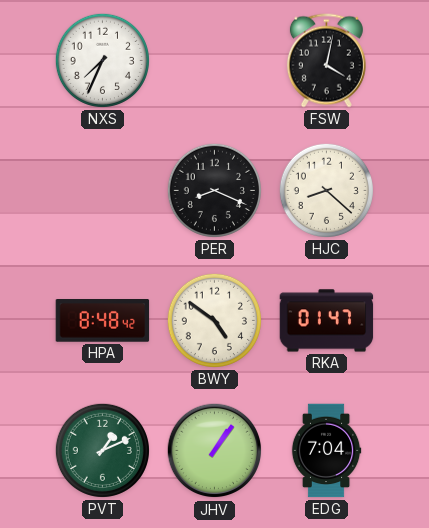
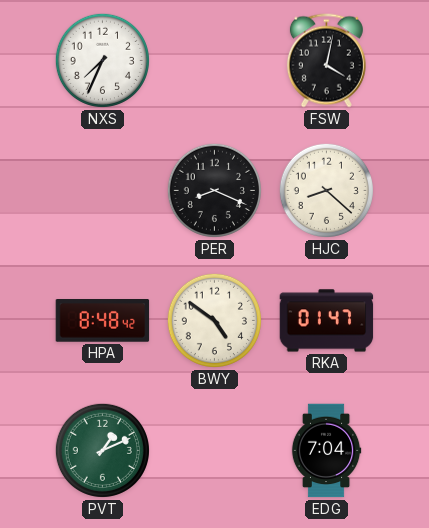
JHV: 1:06 -> none
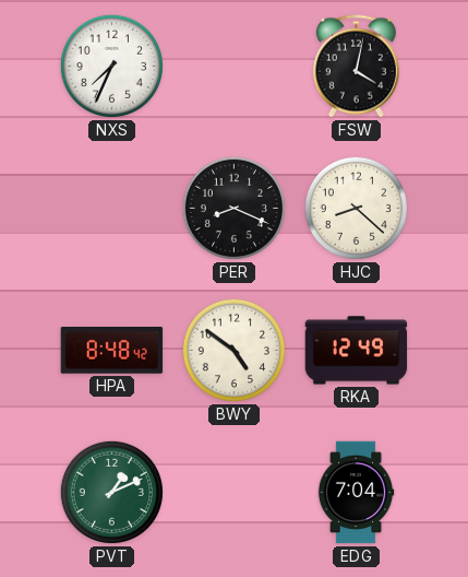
RKA: 01:47 -> 12:49
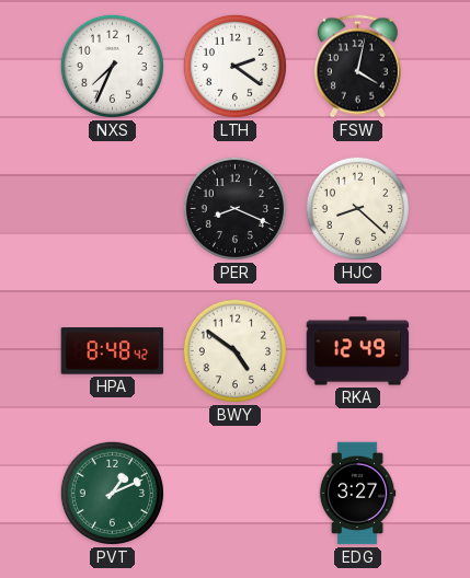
LTH: none -> 2:21
EDG: 7:04 -> 3:27
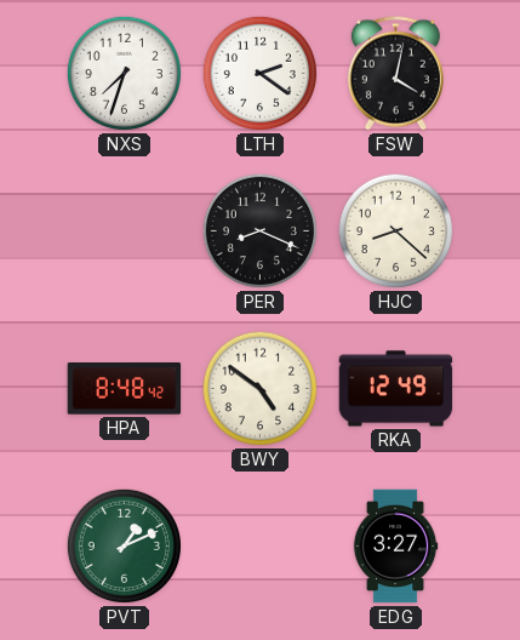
NXS: 7:34 -> 7:33
